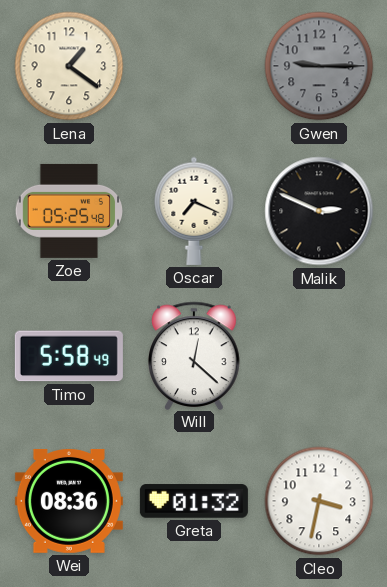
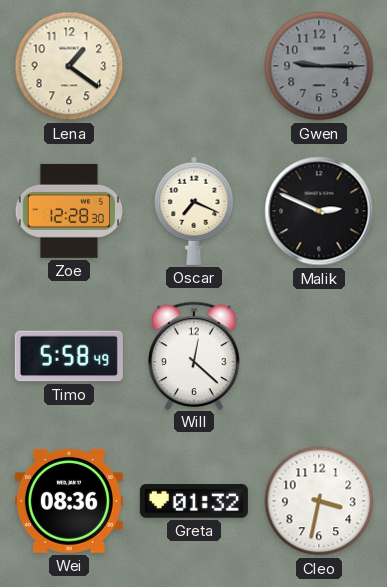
Zoe: 05:25 -> 12:28
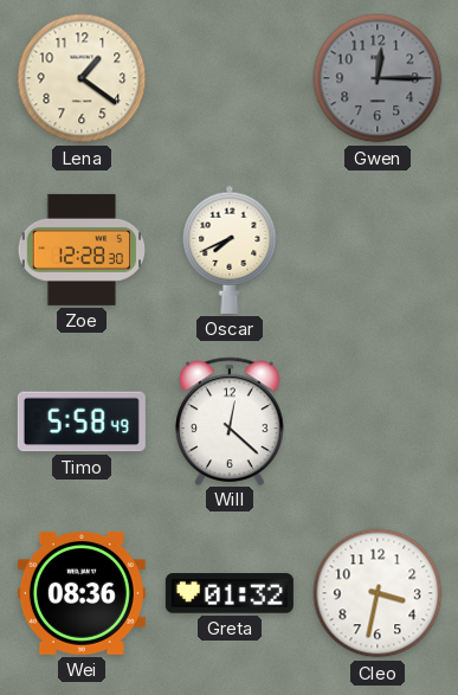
Gwen: 9:15 -> 12:15
Oscar: 7:19 -> 7:41
Malik: 2:49 -> none
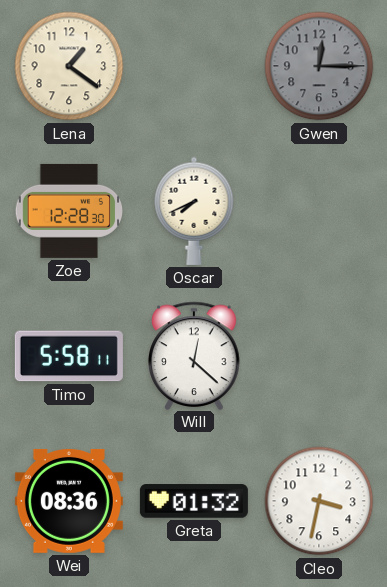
Timo: 5:58:49 -> 5:58:11
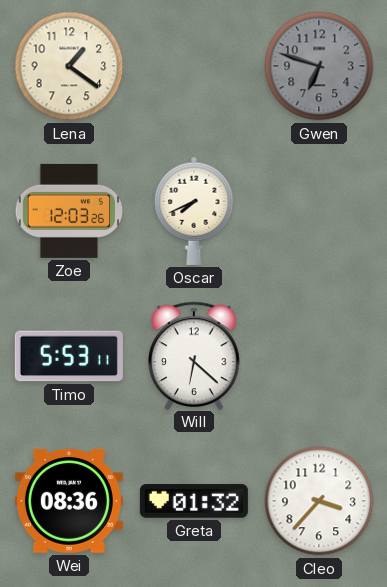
Gwen: 12:15 -> 6:48
Zoe: 12:28 -> 12:03
Timo: 5:58 -> 5:53
Will: 12:22 -> 6:22
Cleo: 3:32 -> 3:37
